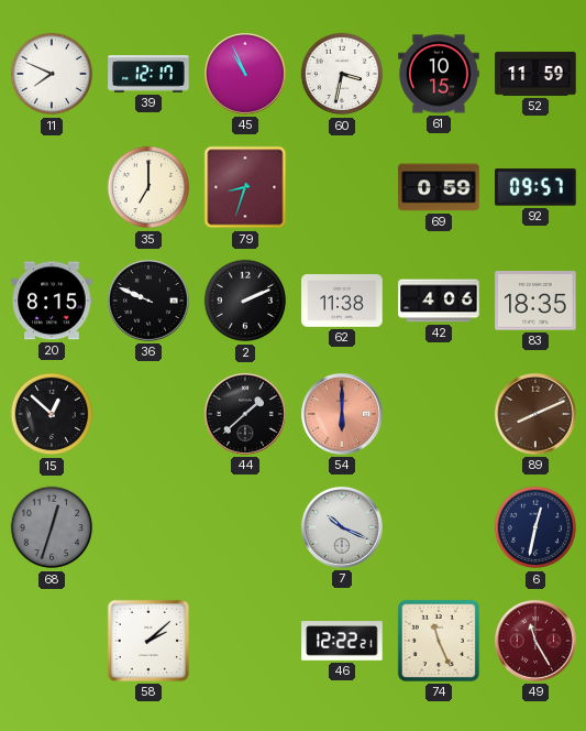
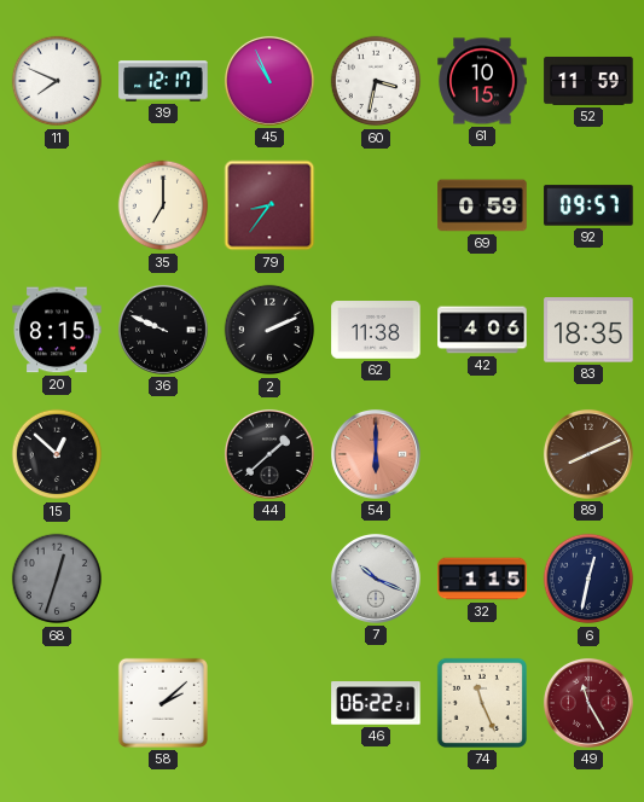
79: 8:33 -> 8:36
32: none -> 1:15
46: 12:22 -> 06:22
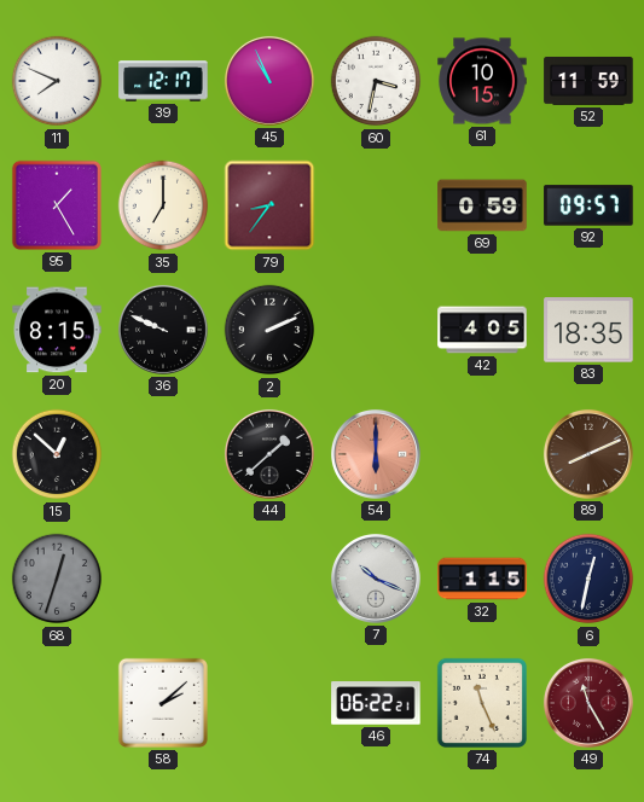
95: none -> 1:25
62: 11:38 -> none
42: 4:06 -> 4:05
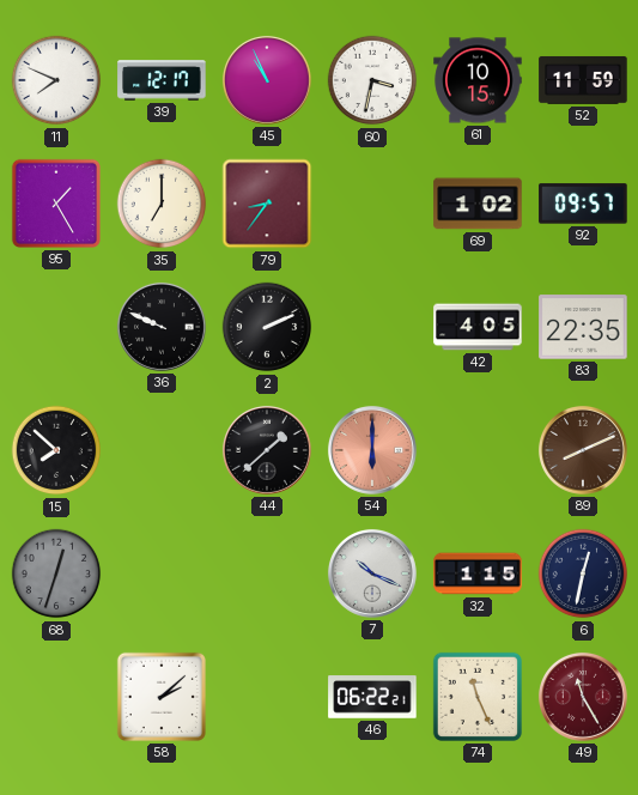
69: 0:59 -> 1:02
20: 8:15 -> none
83: 18:35 -> 22:35
15: 12:52 -> 7:52
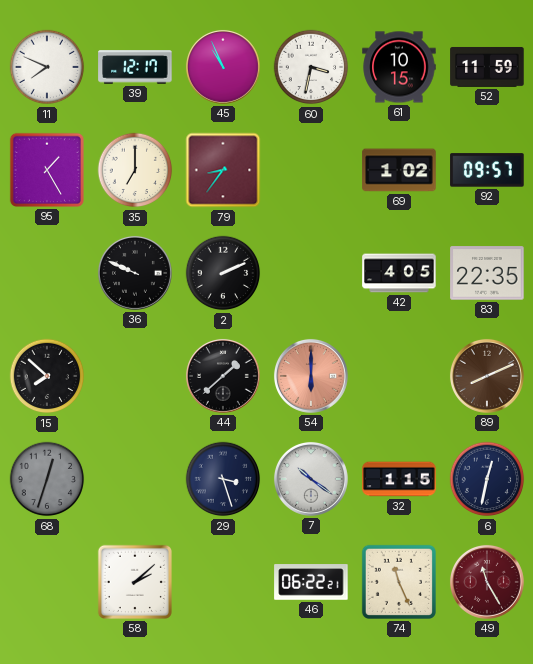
29: none -> 3:27
7: 10:19 -> 10:21
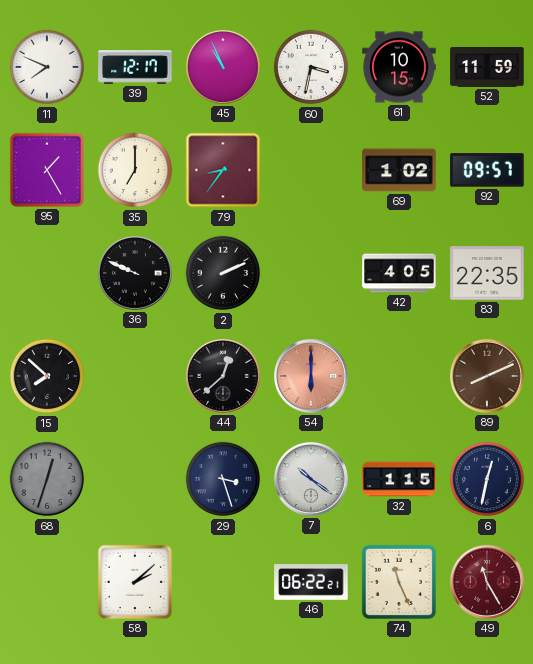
44: 1:38 -> 12:38
